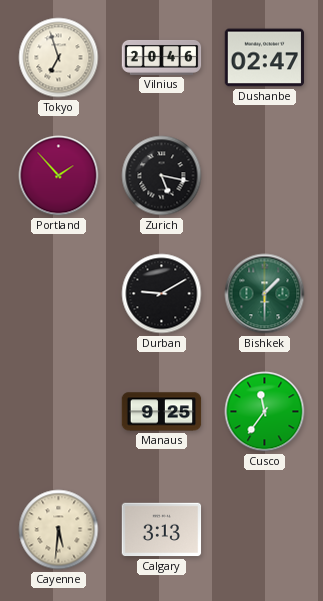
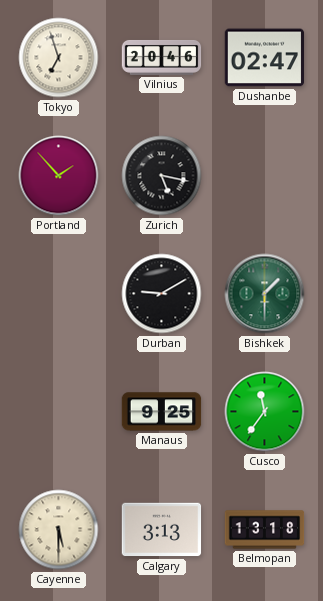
Cayenne: 5:31 -> 5:30
Belmopan: none -> 13:18
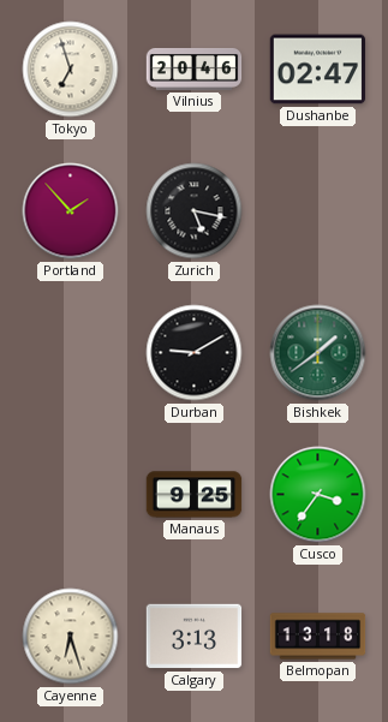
Bishkek: 1:30 -> 1:39
Cusco: 11:36 -> 3:36
Cayenne: 5:30 -> 6:27
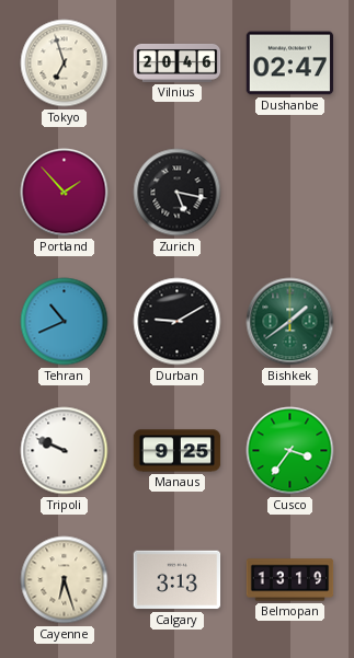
Tehran: none -> 10:41
Tripoli: none -> 9:49
Belmopan: 13:18 -> 13:19
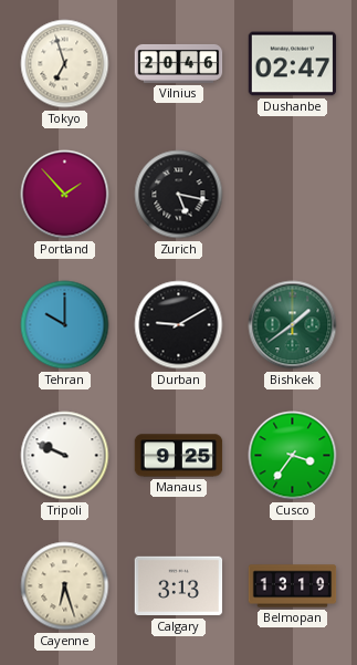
Tehran: 10:41 -> 10:00
